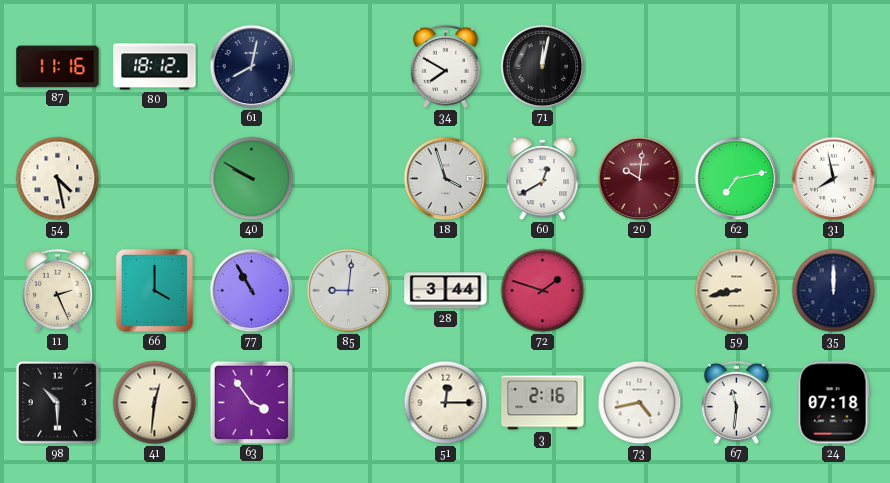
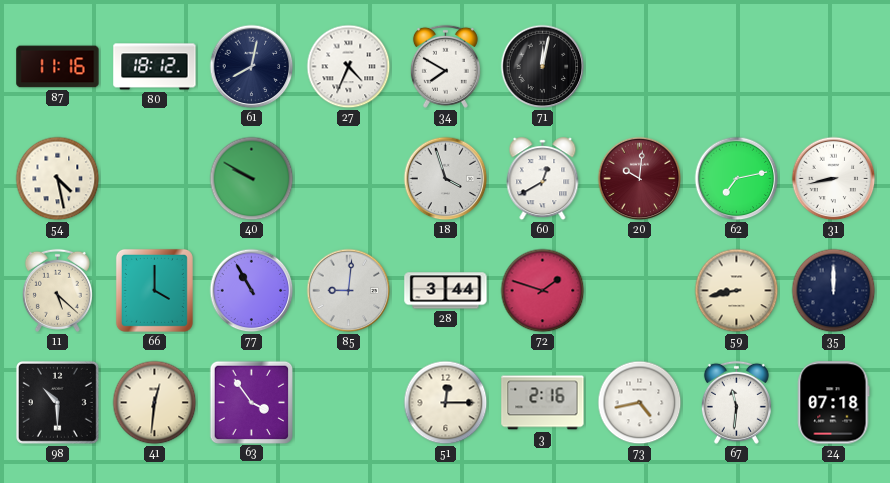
27: none -> 4:34
31: 7:58 -> 8:43
11: 2:26 -> 5:22
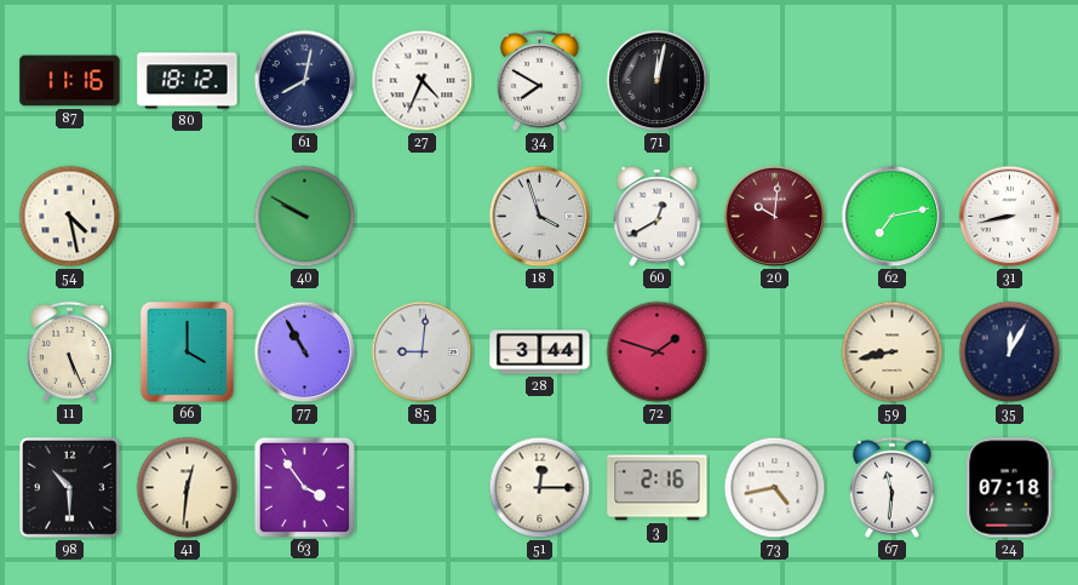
11: 5:22 -> 5:26
35: 12:00 -> 12:05
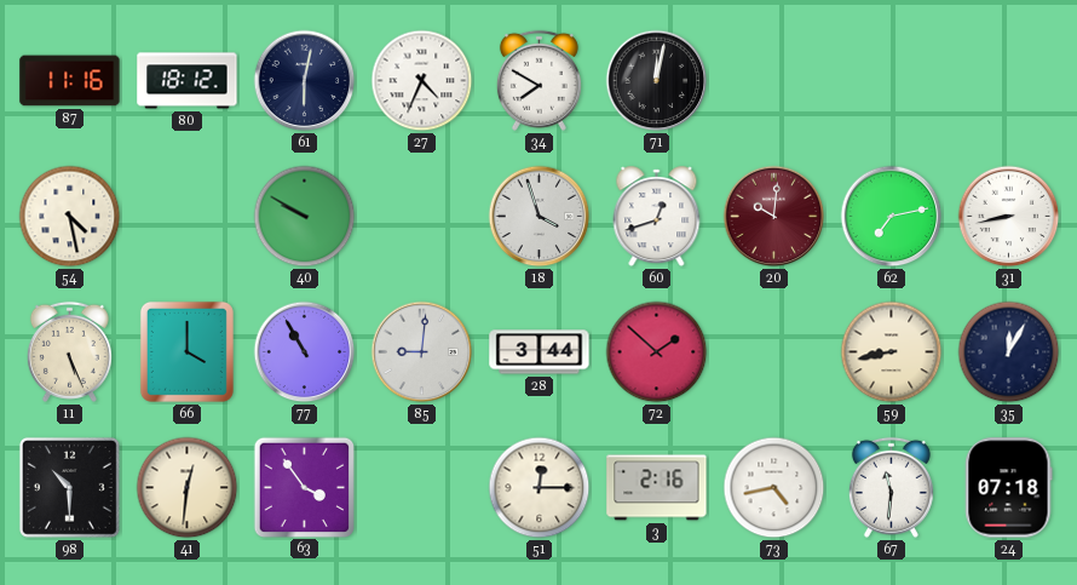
61: 8:02 -> 6:02
60: 12:40 -> 12:42
72: 1:48 -> 1:52
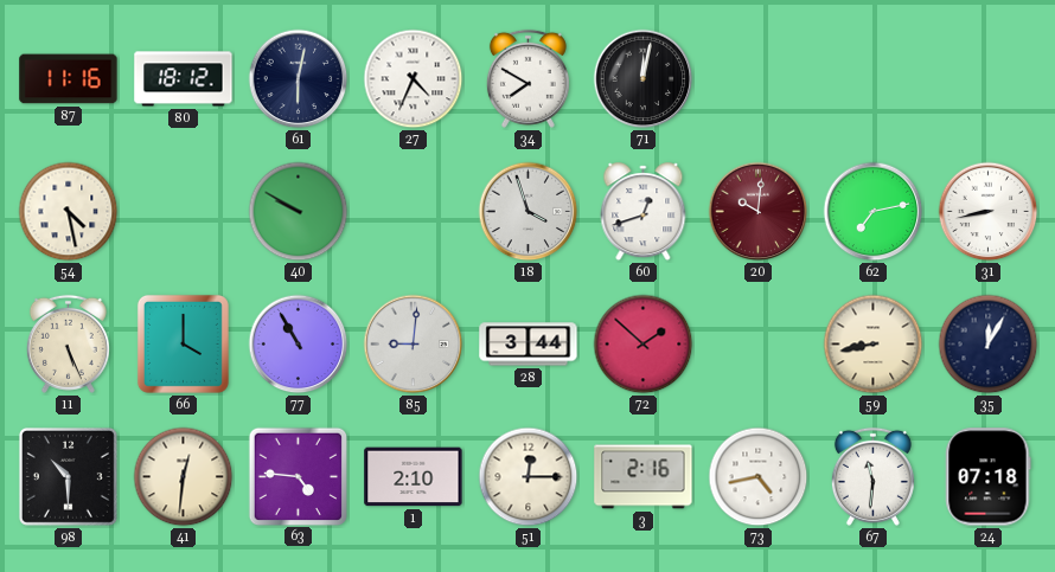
63: 3:54 -> 4:46
1: none -> 2:10
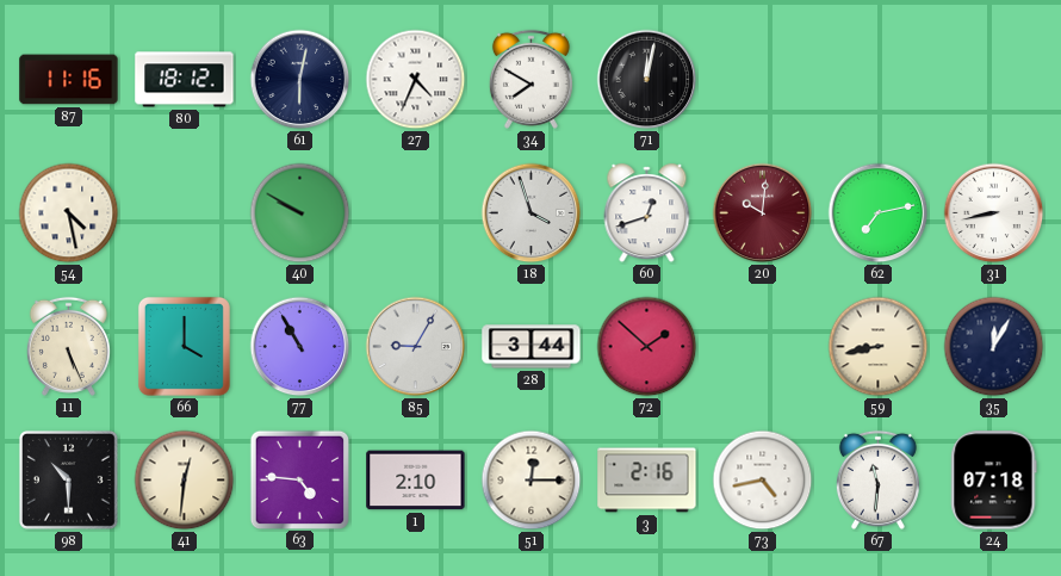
85: 9:01 -> 9:05
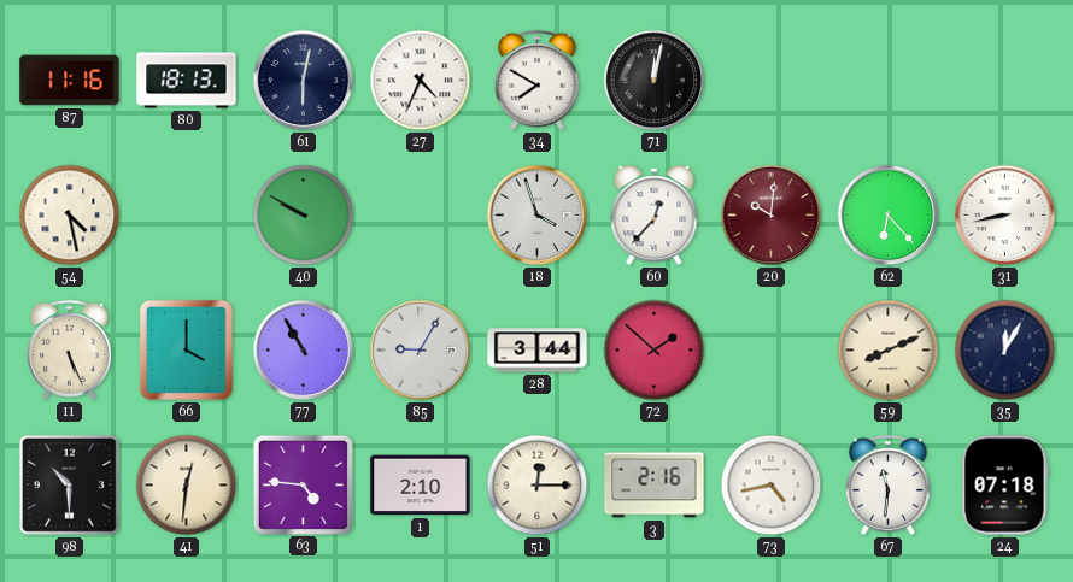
80: 18:12 -> 18:13
60: 12:42 -> 12:37
62: 7:13 -> 6:23
59: 8:43 -> 8:11
